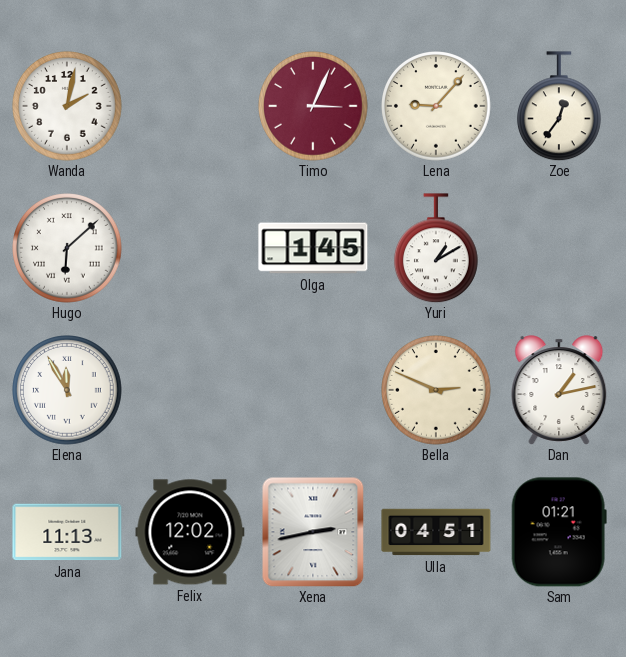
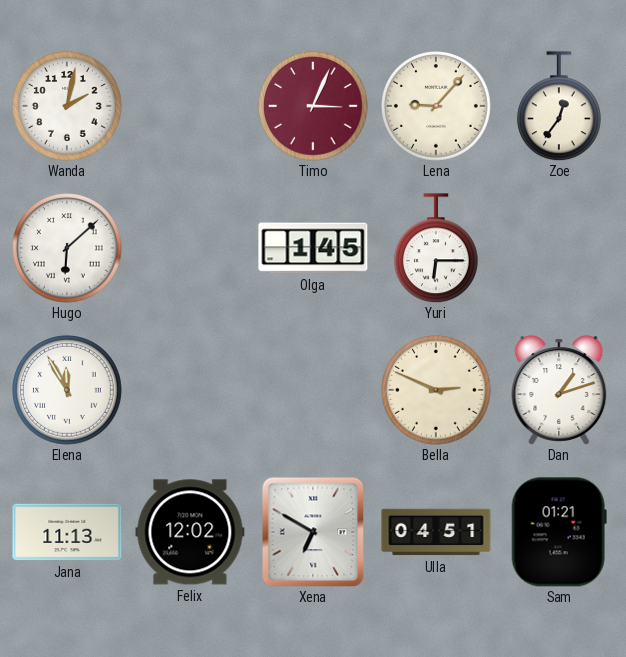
Yuri: 1:10 -> 6:15
Dan: 1:13 -> 1:12
Xena: 2:43 -> 6:50
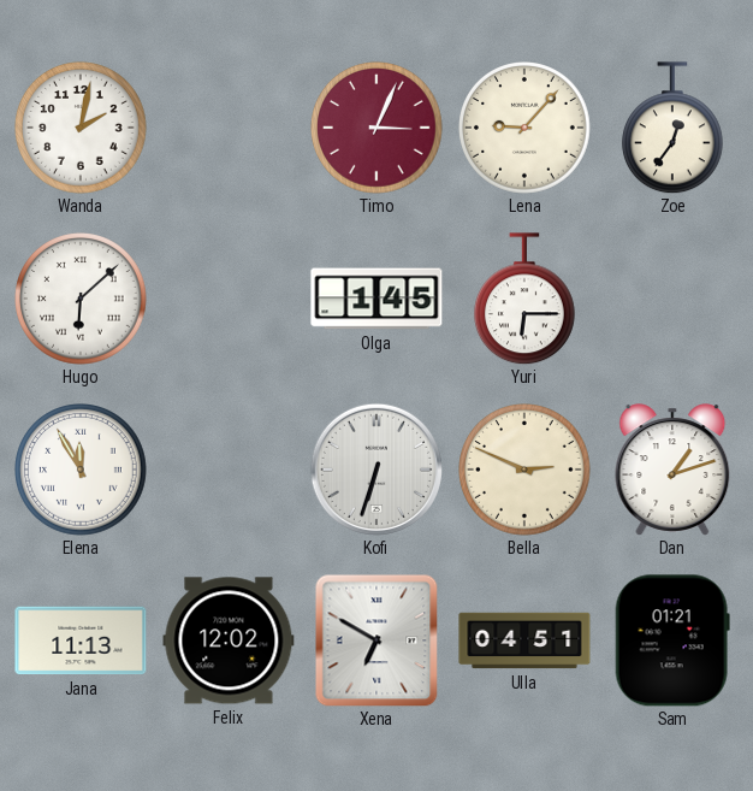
Kofi: none -> 6:33
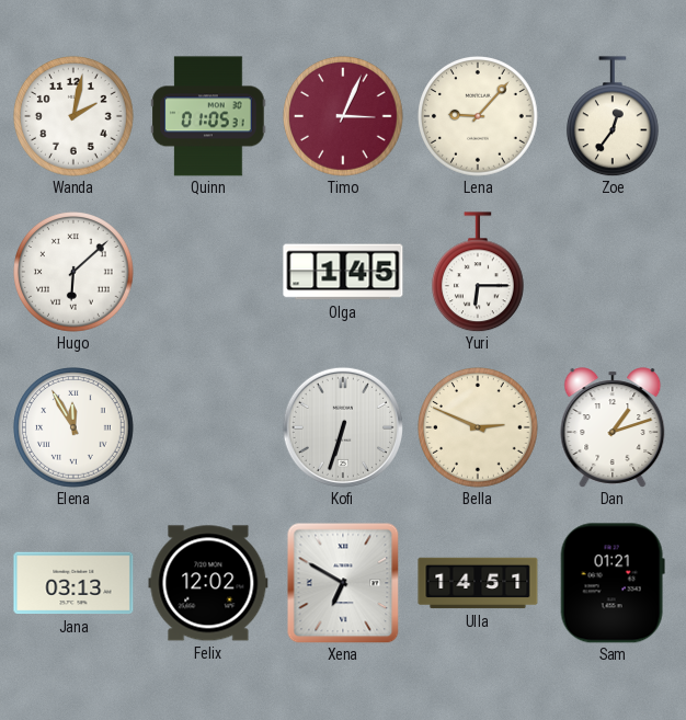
Quinn: none -> 01:05
Jana: 11:13 -> 03:13
Ulla: 04:51 -> 14:51
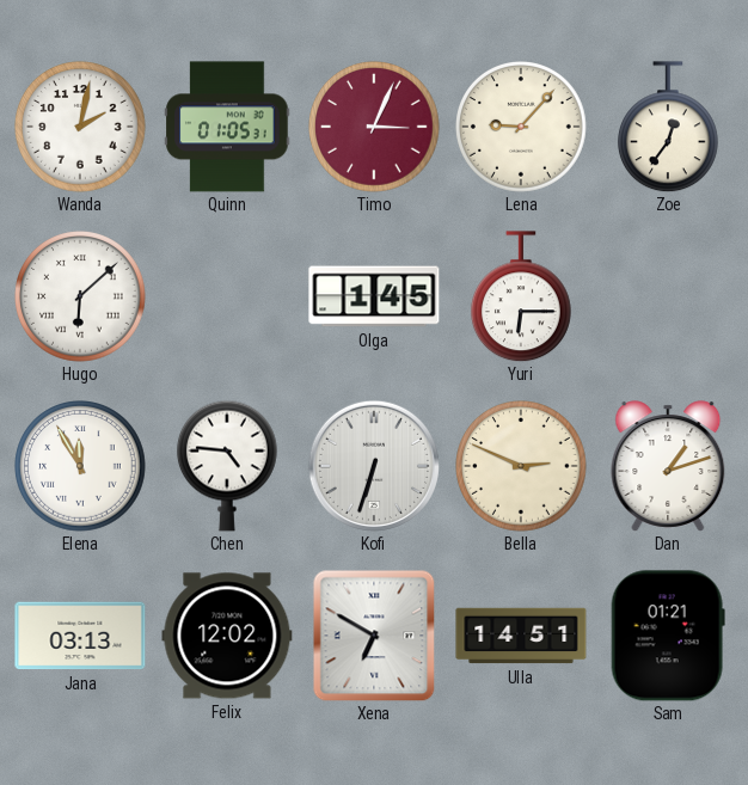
Chen: none -> 4:46
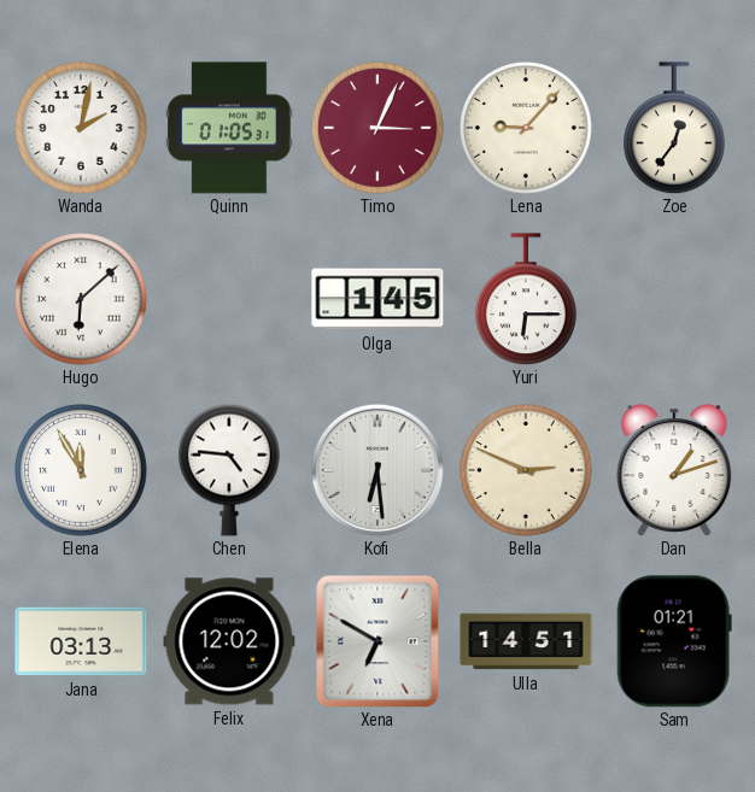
Kofi: 6:33 -> 6:29
